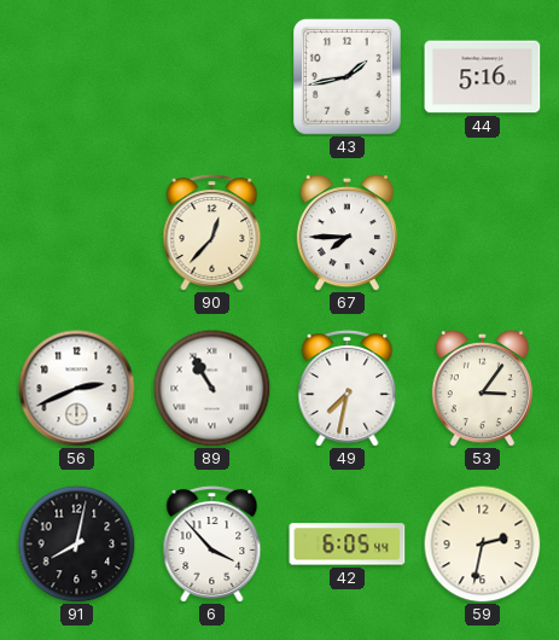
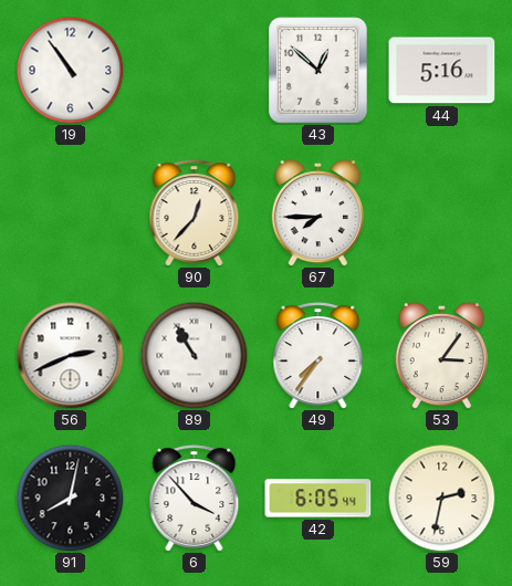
19: none -> 10:54
43: 1:43 -> 12:52
49: 7:32 -> 7:36
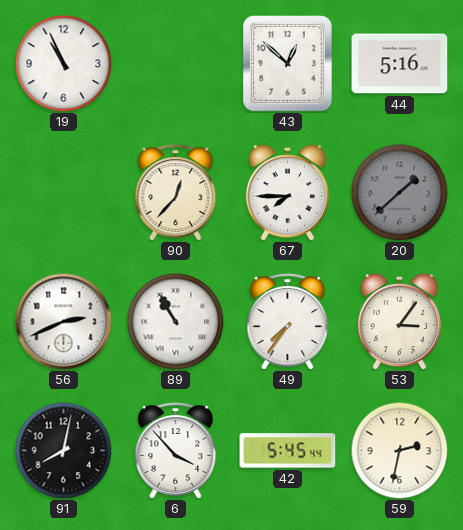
19: 10:54 -> 10:56
20: none -> 1:38
42: 6:05 -> 5:45
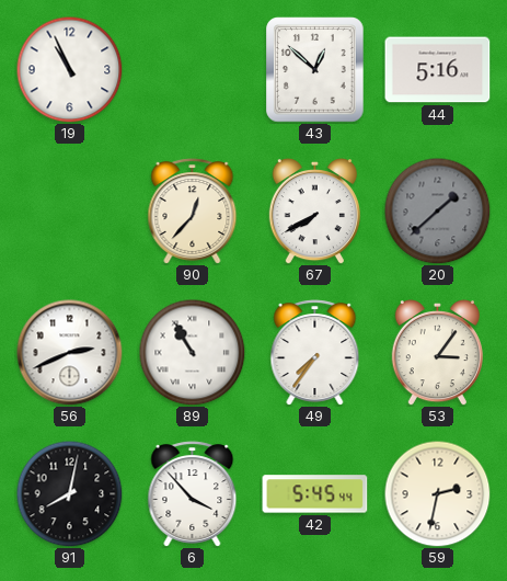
67: 7:45 -> 7:40
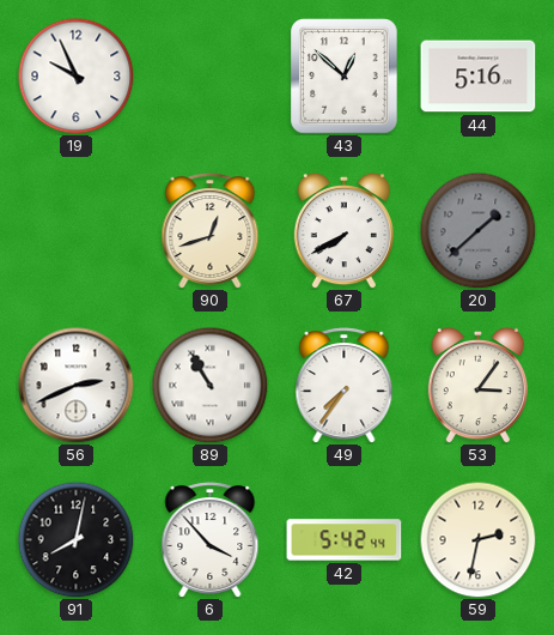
19: 10:56 -> 9:56
90: 12:37 -> 12:42
42: 5:45 -> 5:42
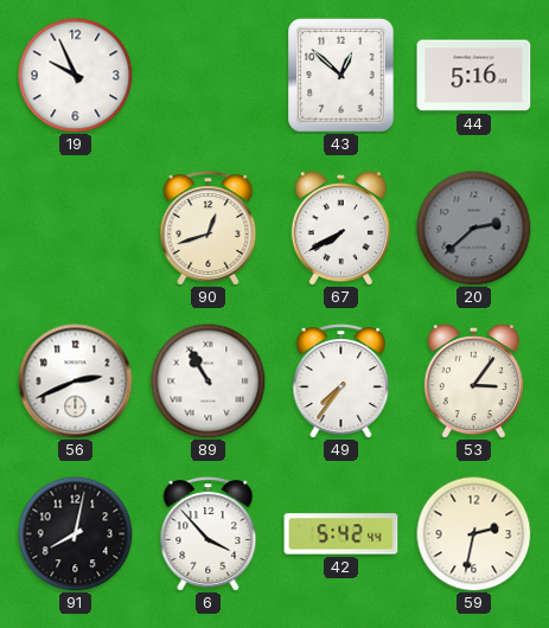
20: 1:38 -> 2:38
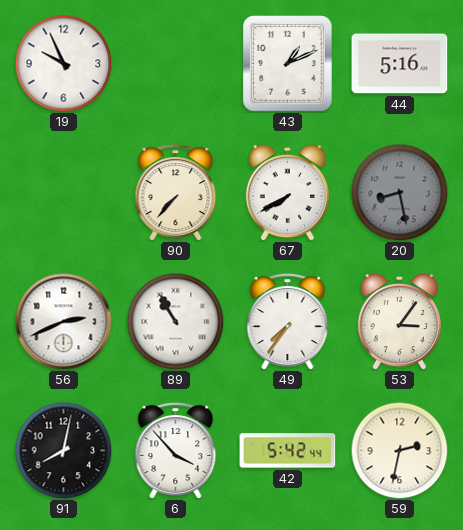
43: 12:52 -> 1:11
90: 12:42 -> 7:37
20: 2:38 -> 8:28
